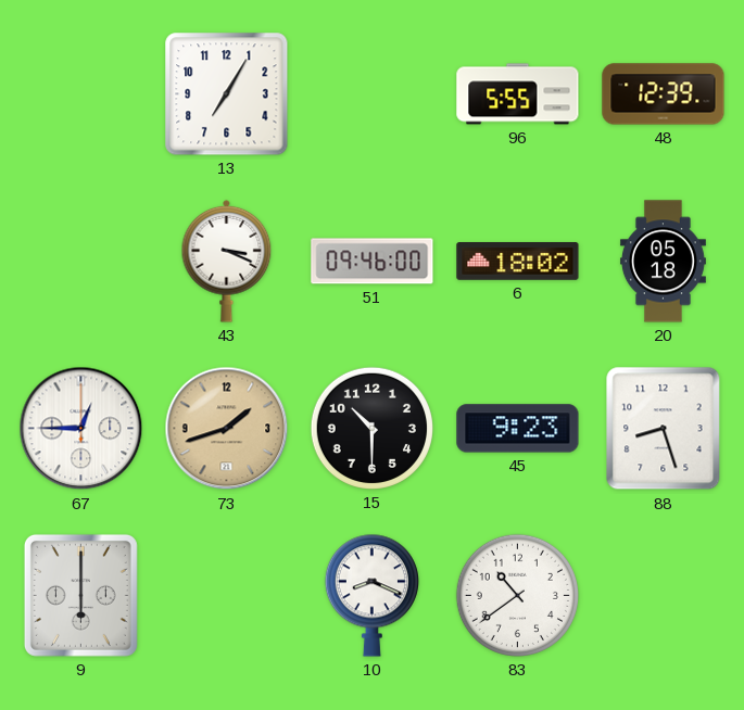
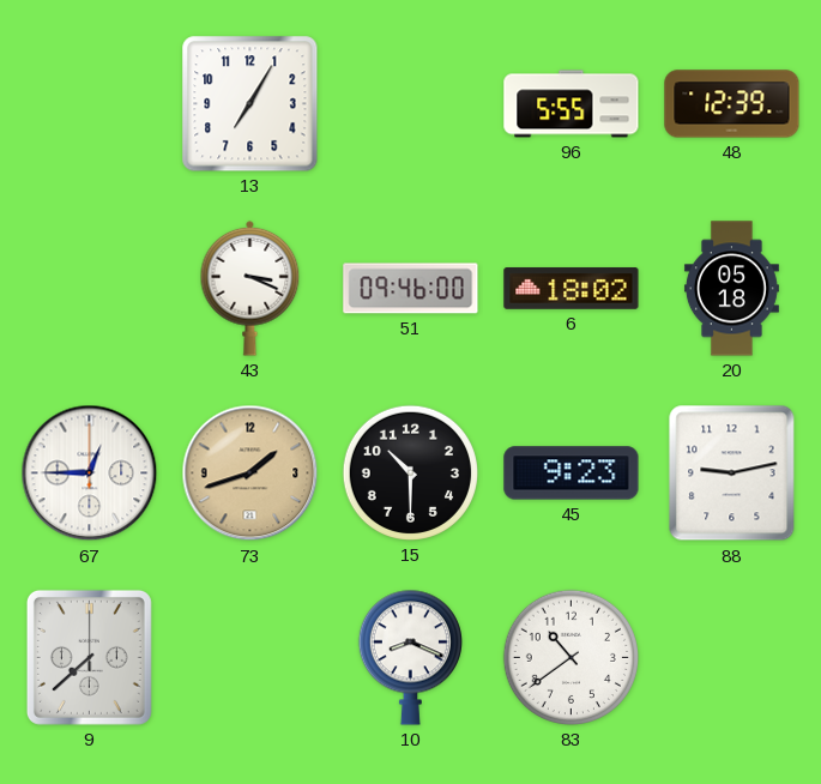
88: 8:27 -> 9:13
9: 6:00 -> 7:38
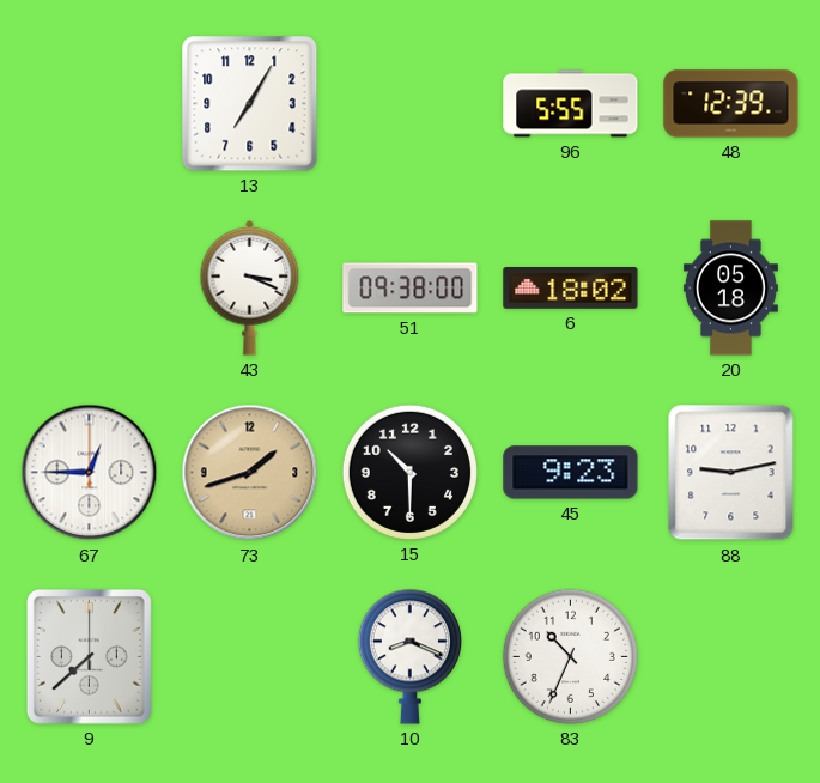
51: 09:46 -> 09:38
83: 10:39 -> 10:34
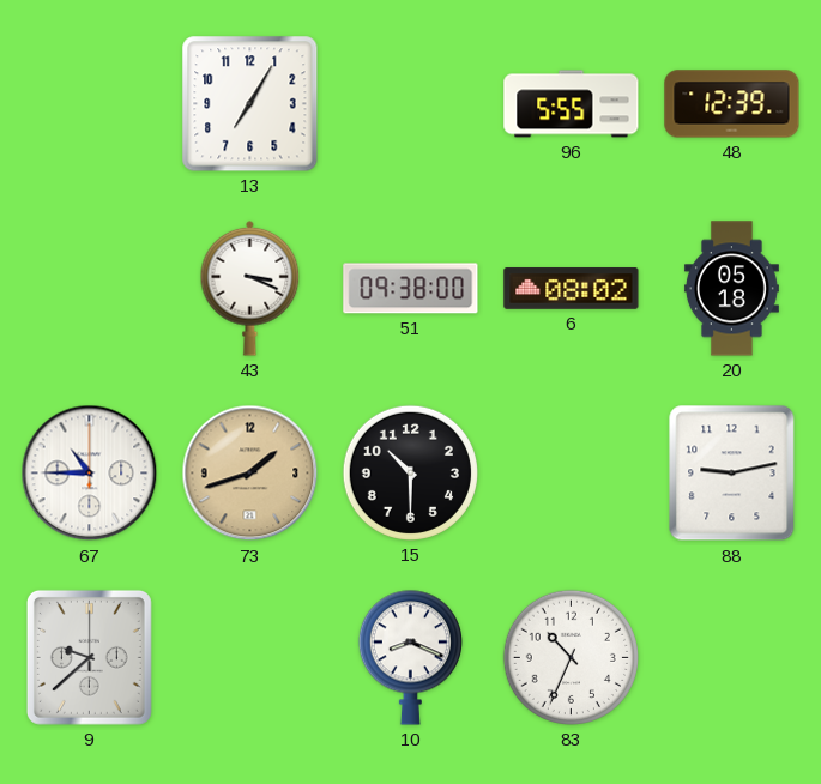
6: 18:02 -> 08:02
67: 12:45 -> 10:45
45: 9:23 -> none
9: 7:38 -> 9:38
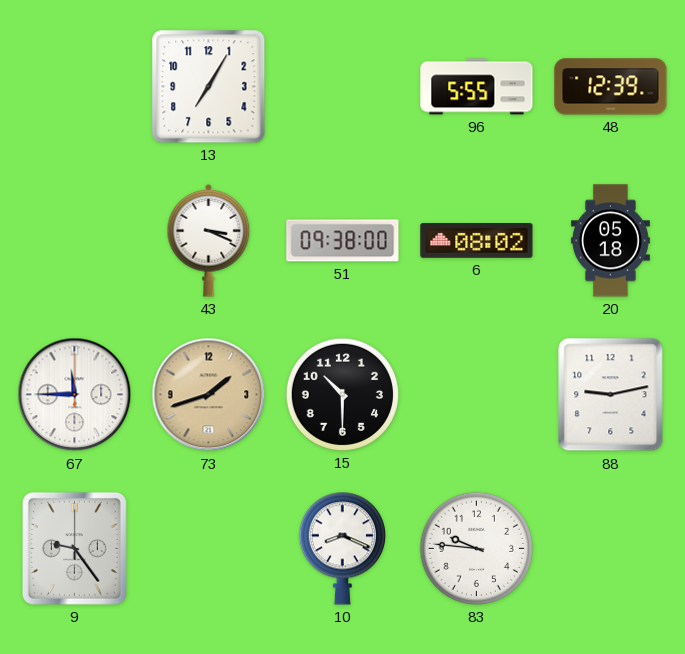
67: 10:45 -> 11:45
9: 9:38 -> 9:24
83: 10:34 -> 9:46
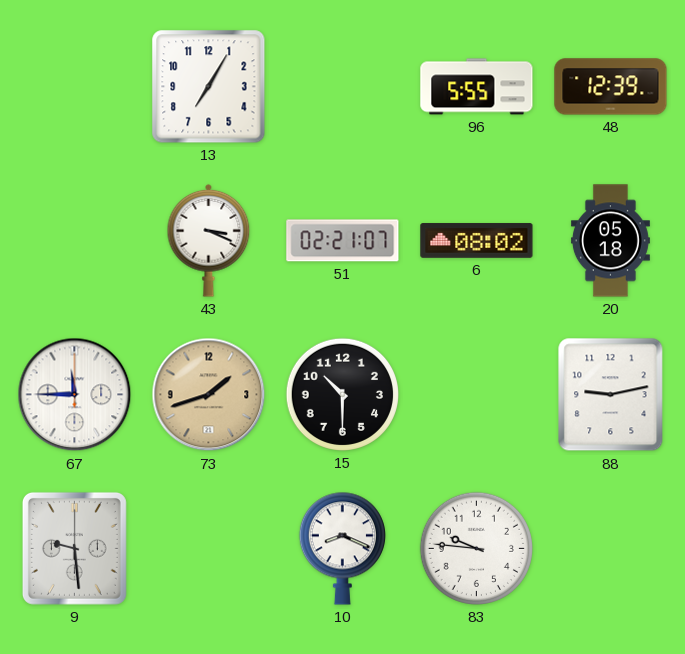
51: 09:38 -> 02:21
9: 9:24 -> 9:29
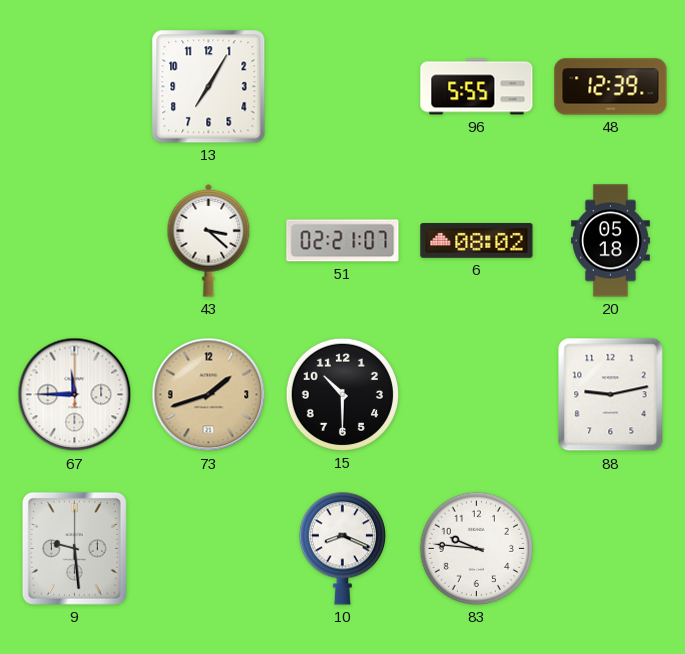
43: 3:19 -> 3:22
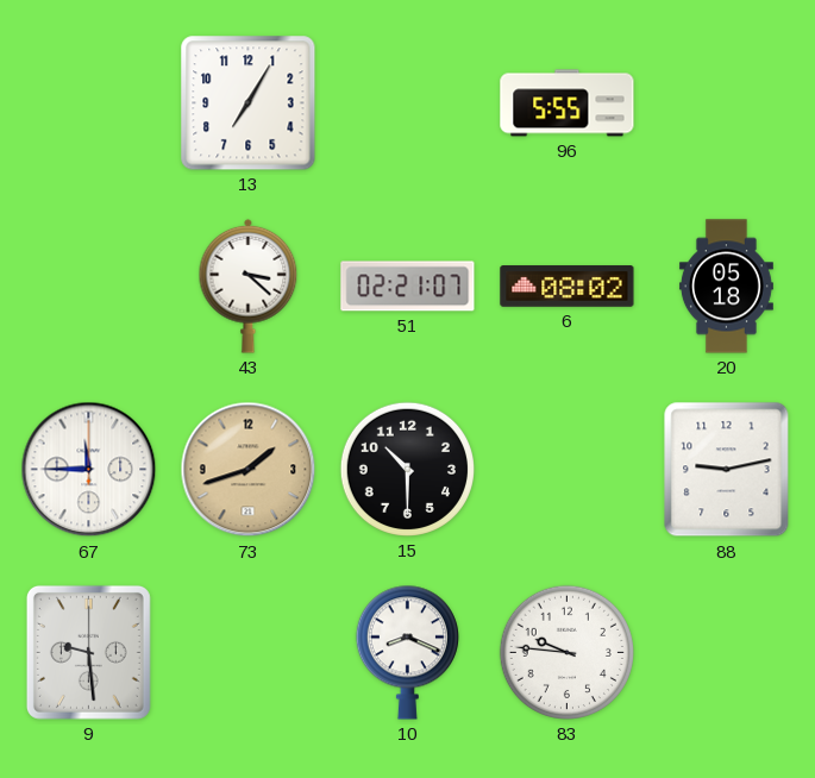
48: 12:39 -> none
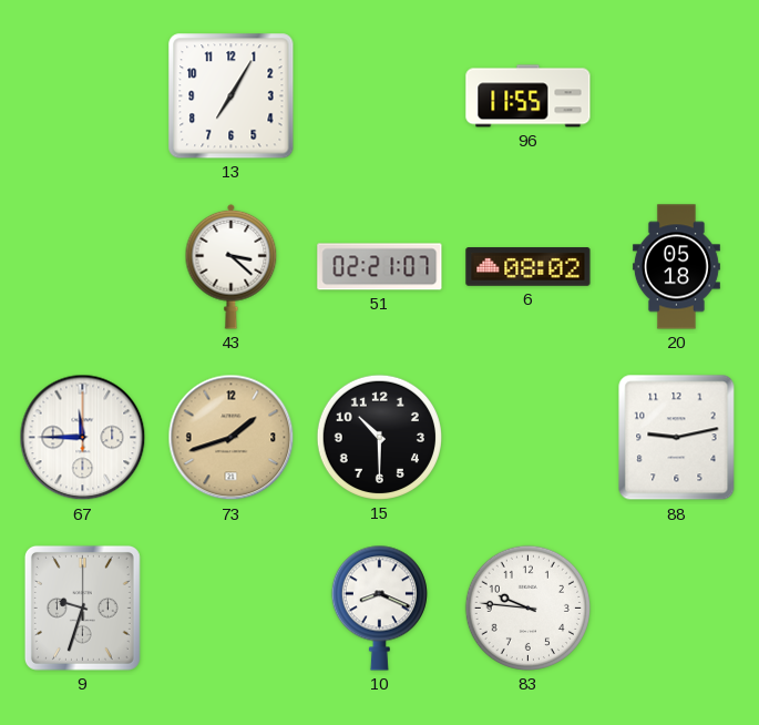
96: 5:55 -> 11:55
9: 9:29 -> 9:33
